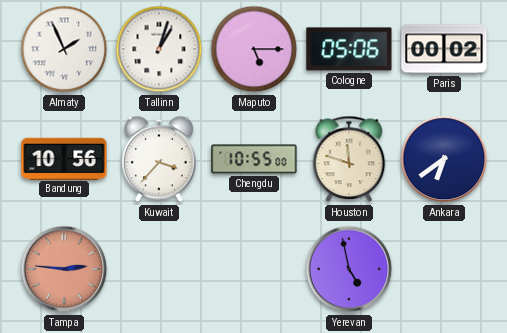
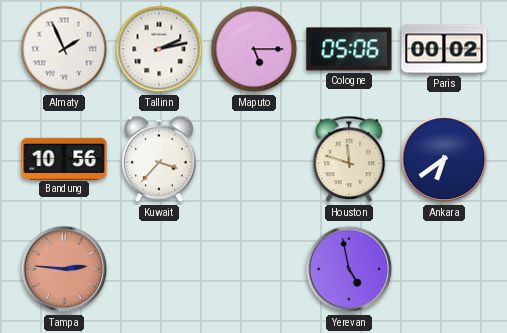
Tallinn: 1:03 -> 2:13
Chengdu: 10:55 -> none
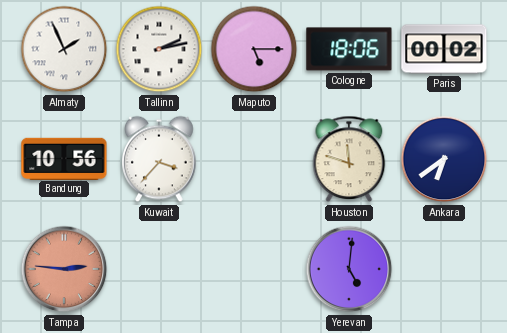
Cologne: 05:06 -> 18:06
Yerevan: 4:58 -> 5:01
